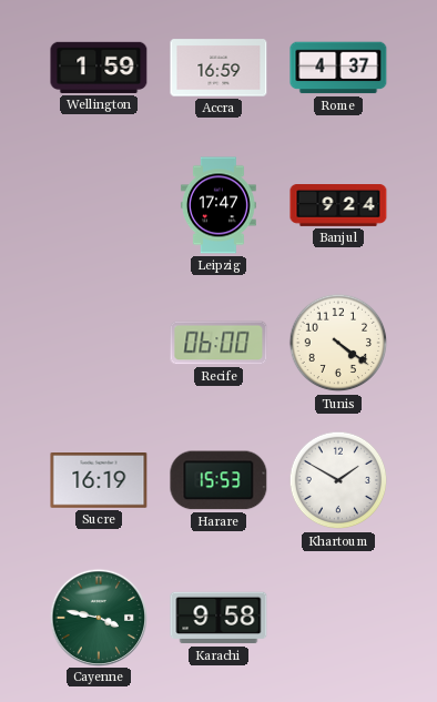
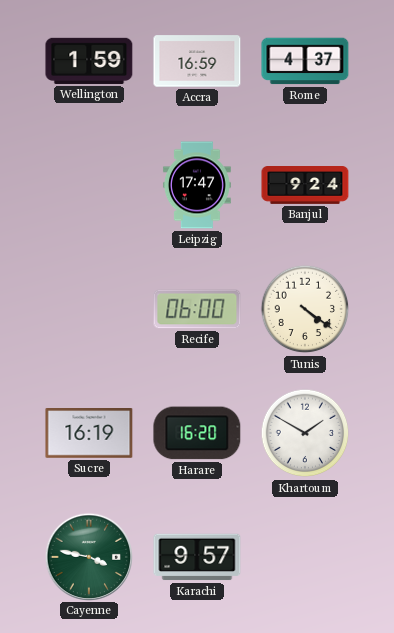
Harare: 15:53 -> 16:20
Karachi: 9:58 -> 9:57
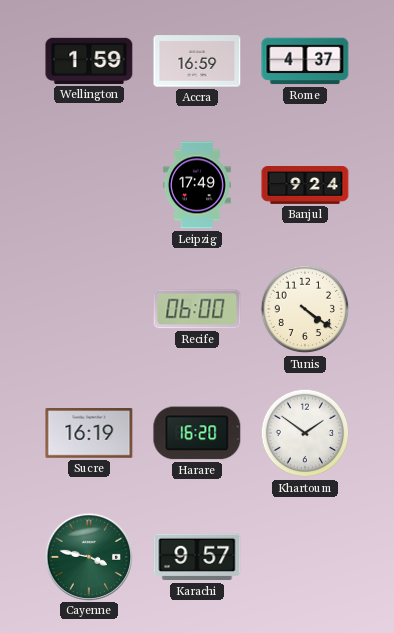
Leipzig: 17:47 -> 17:49
Khartoum: 1:50 -> 1:51
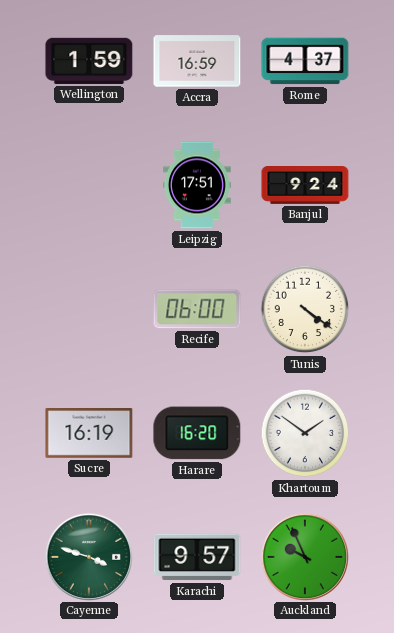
Leipzig: 17:49 -> 17:51
Cayenne: 3:47 -> 3:48
Auckland: none -> 9:56
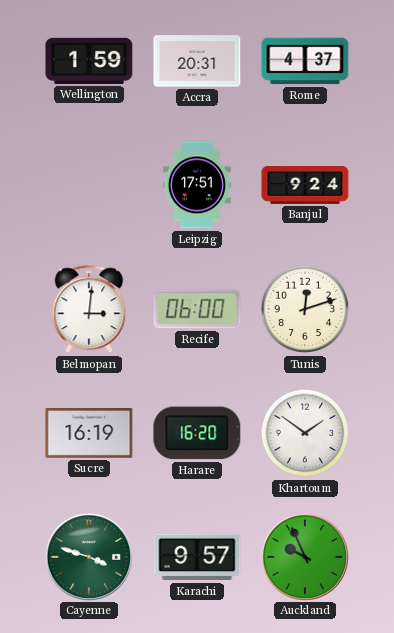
Accra: 16:59 -> 20:31
Belmopan: none -> 3:01
Tunis: 4:21 -> 12:12
